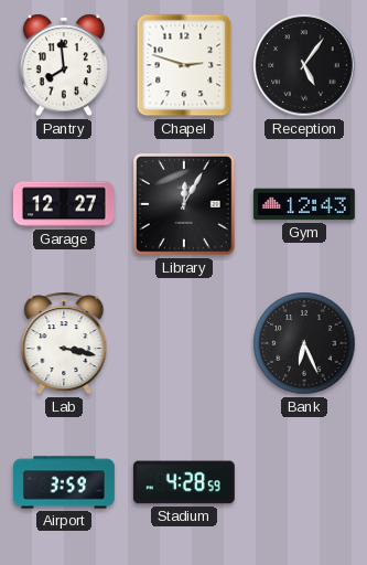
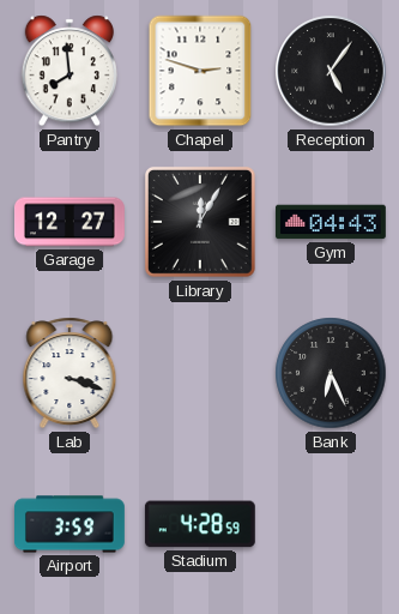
Gym: 12:43 -> 04:43
Lab: 3:17 -> 3:18
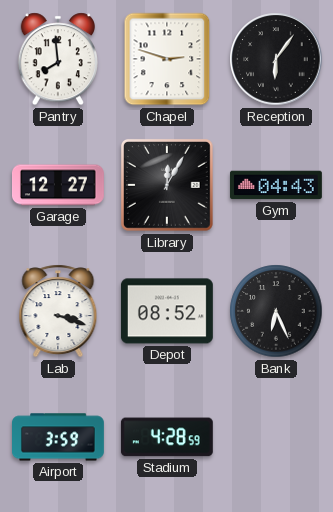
Reception: 5:06 -> 6:06
Depot: none -> 08:52
